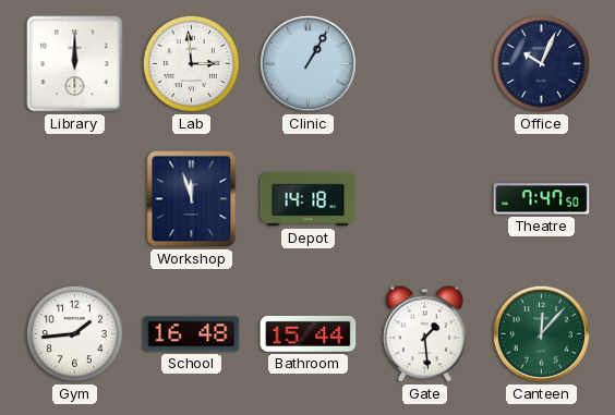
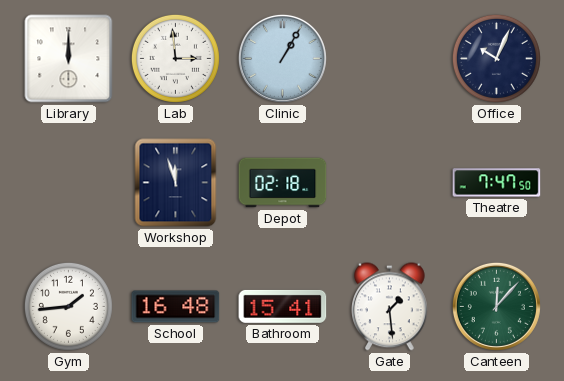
Depot: 14:18 -> 02:18
Bathroom: 15:44 -> 15:41
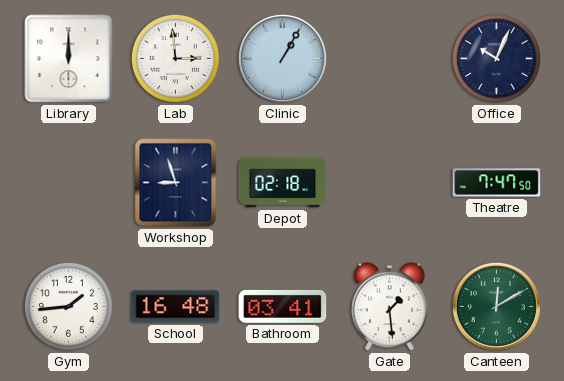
Workshop: 11:57 -> 8:57
Bathroom: 15:41 -> 03:41
Canteen: 12:07 -> 12:10
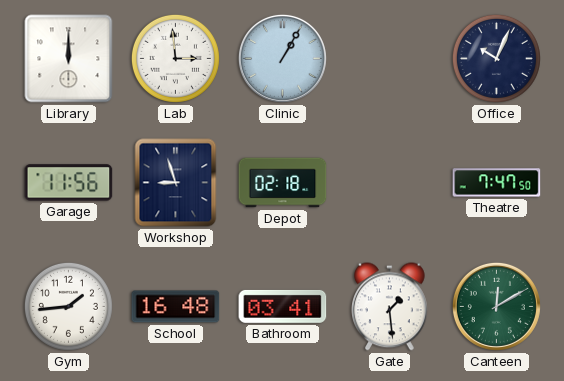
Garage: none -> 11:56
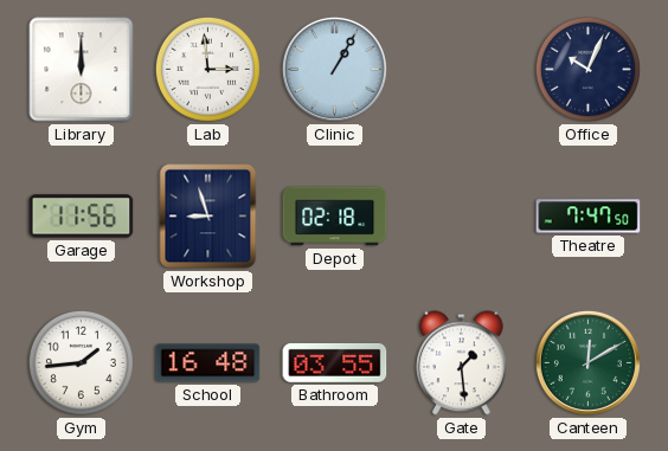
Bathroom: 03:41 -> 03:55
